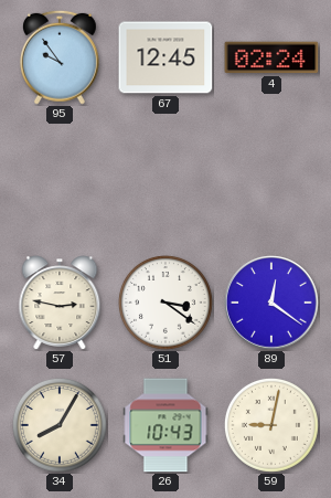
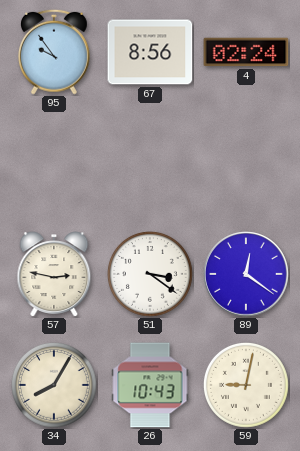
67: 12:45 -> 8:56
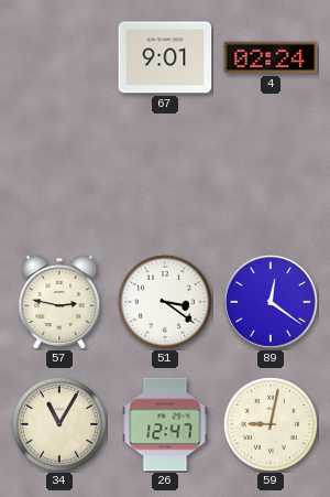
95: 9:54 -> none
67: 8:56 -> 9:01
34: 8:05 -> 11:05
26: 10:43 -> 12:47
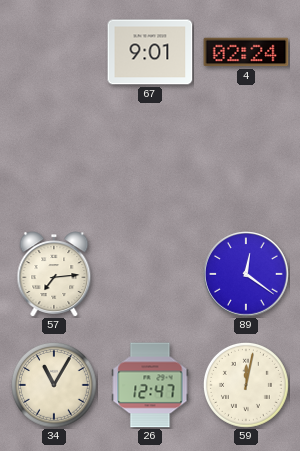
57: 2:47 -> 7:14
51: 3:21 -> none
59: 9:02 -> 12:02
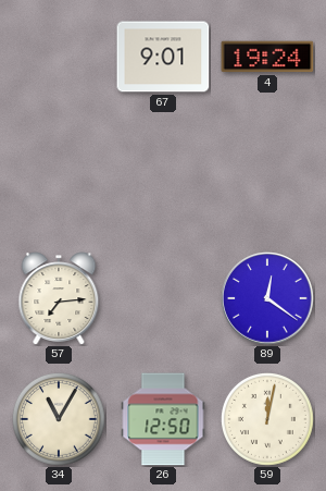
4: 02:24 -> 19:24
26: 12:47 -> 12:50
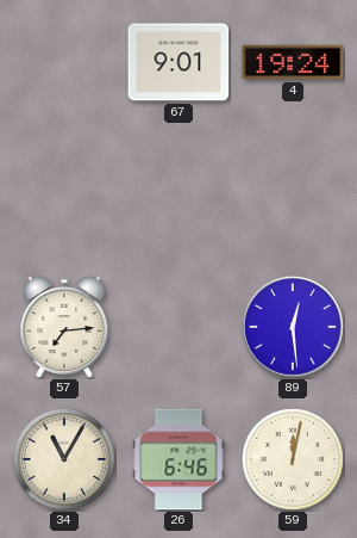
89: 12:21 -> 12:29
26: 12:50 -> 6:46
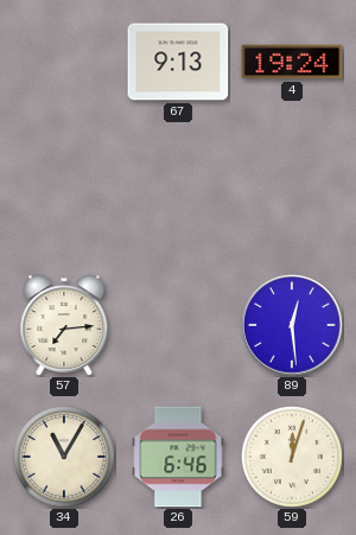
67: 9:01 -> 9:13
59: 12:02 -> 12:03
